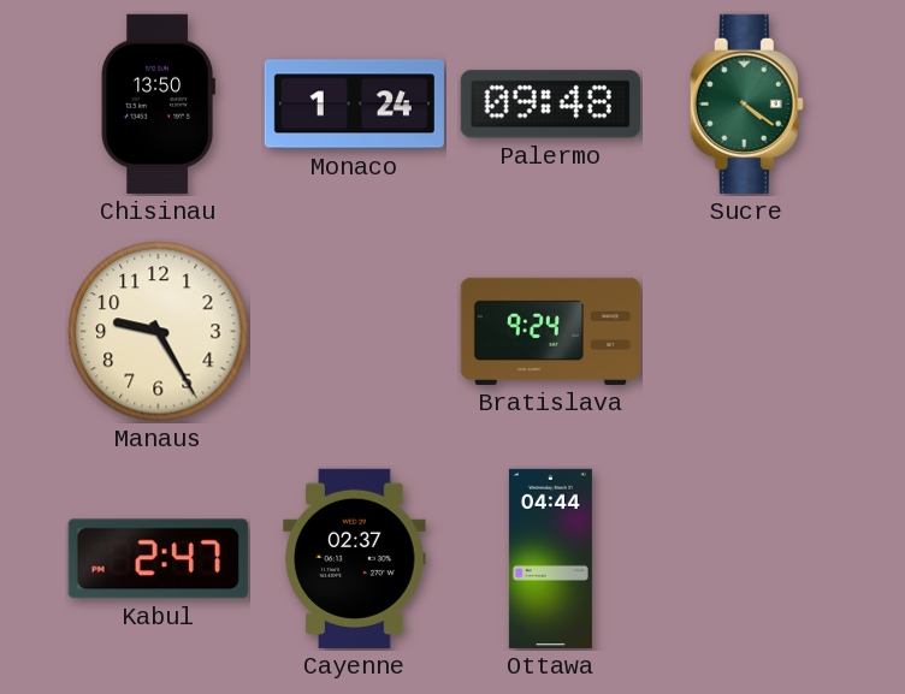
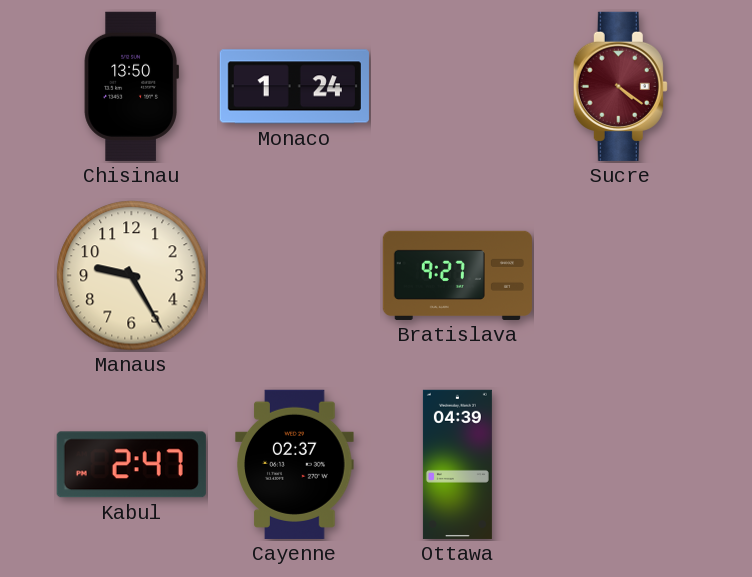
Palermo: 09:48 -> none
Sucre dial: green -> burgundy
Bratislava: 9:24 -> 9:27
Ottawa: 04:44 -> 04:39
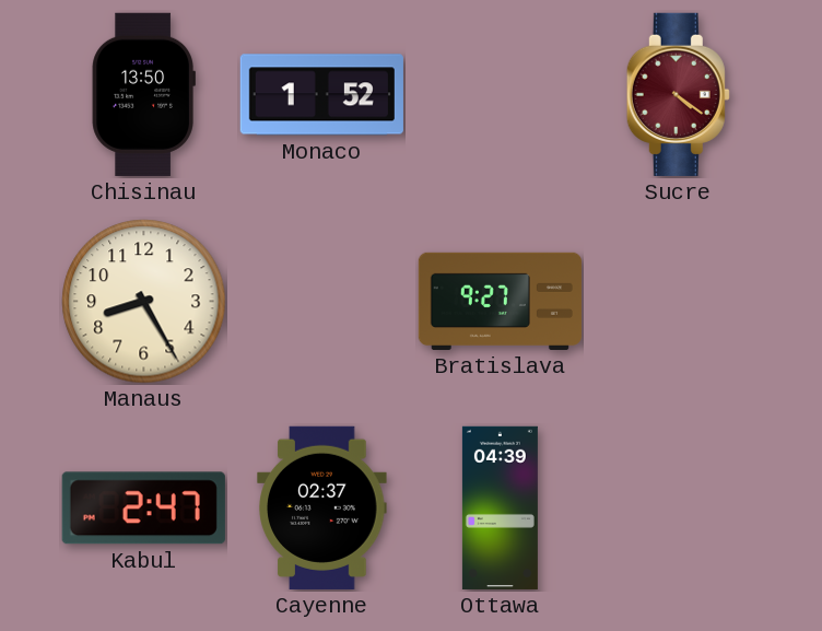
Monaco: 1:24 -> 1:52
Manaus: 9:25 -> 8:25
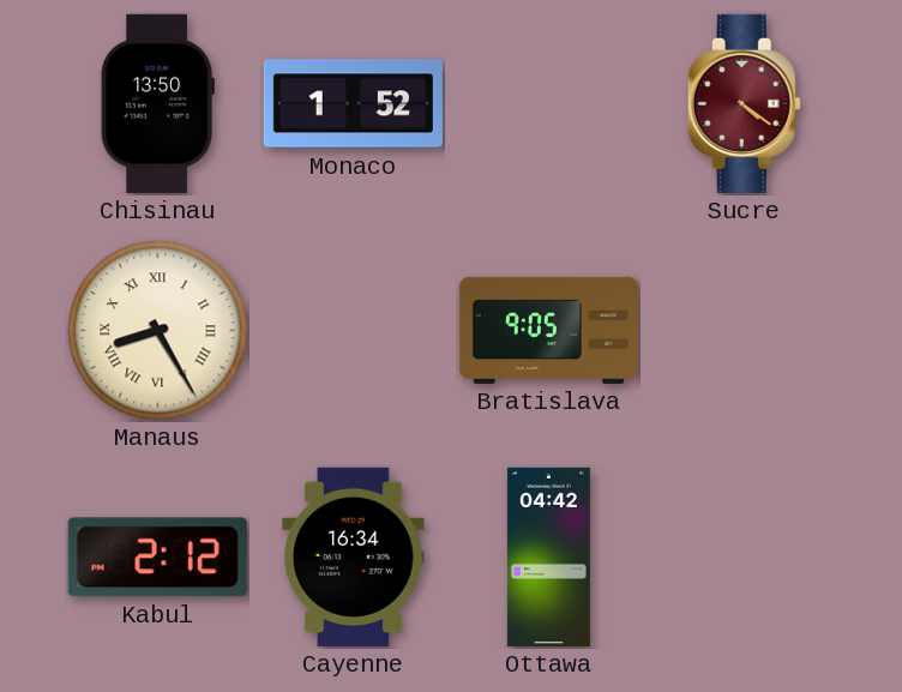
Manaus numerals: Arabic -> Roman
Bratislava: 9:27 -> 9:05
Kabul: 2:47 -> 2:12
Cayenne: 02:37 -> 16:34
Ottawa: 04:39 -> 04:42
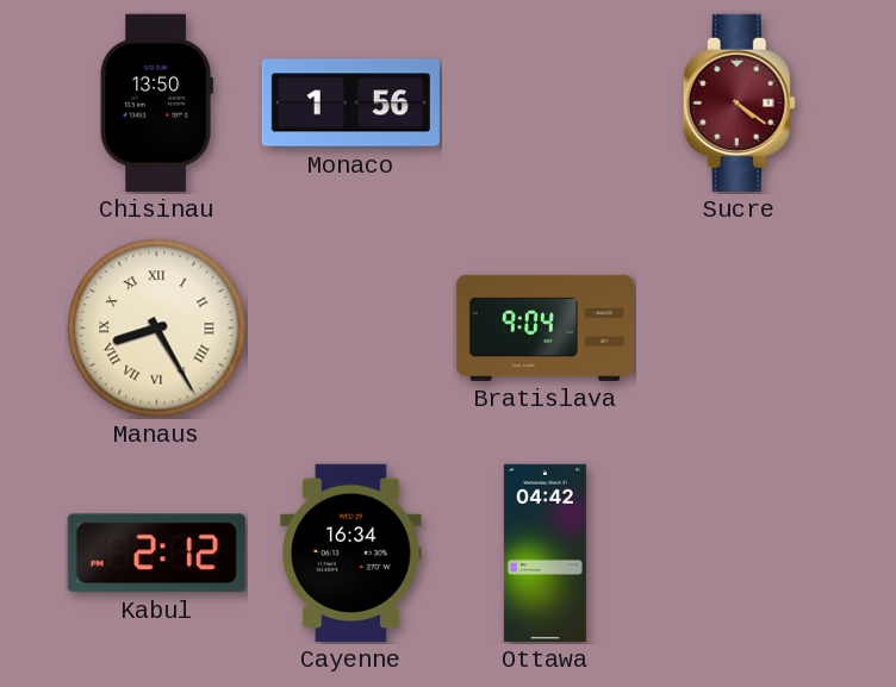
Monaco: 1:52 -> 1:56
Bratislava: 9:05 -> 9:04
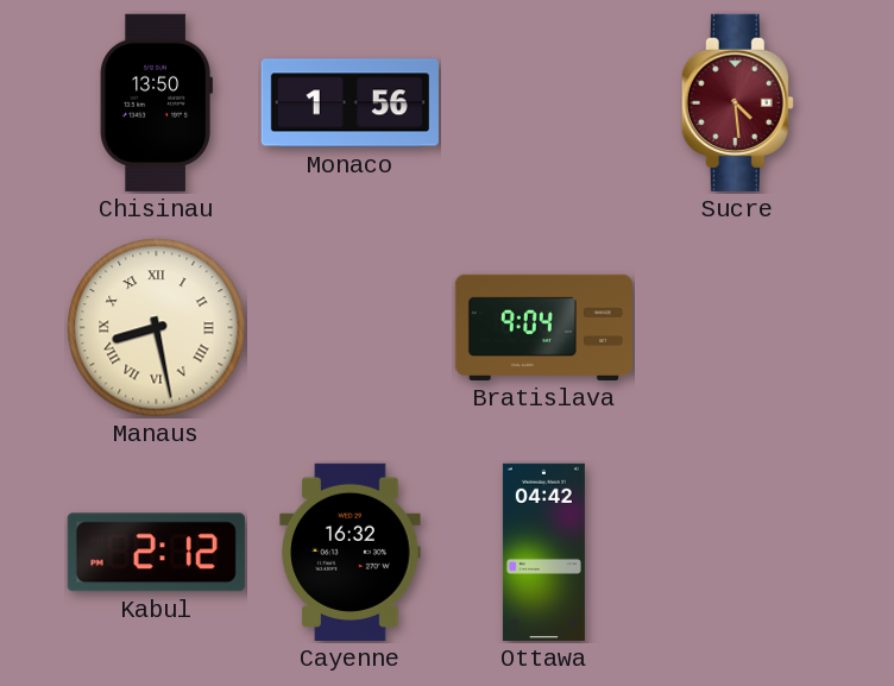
Sucre: 4:21 -> 4:29
Manaus: 8:25 -> 8:28
Cayenne: 16:34 -> 16:32
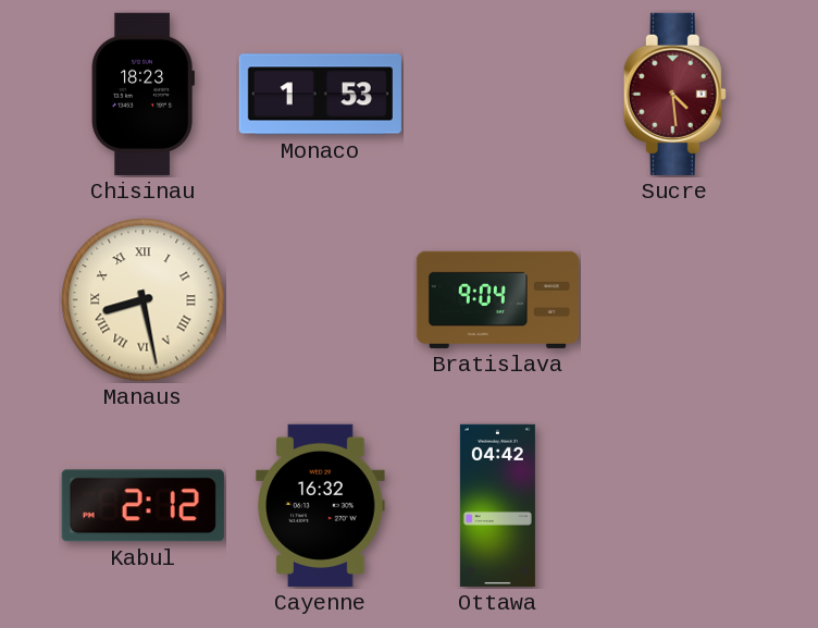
Chisinau: 13:50 -> 18:23
Monaco: 1:56 -> 1:53
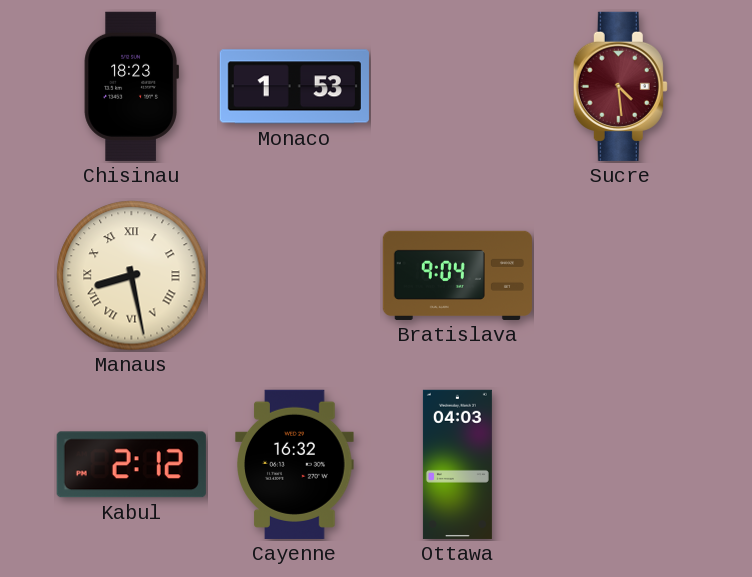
Ottawa: 04:42 -> 04:03
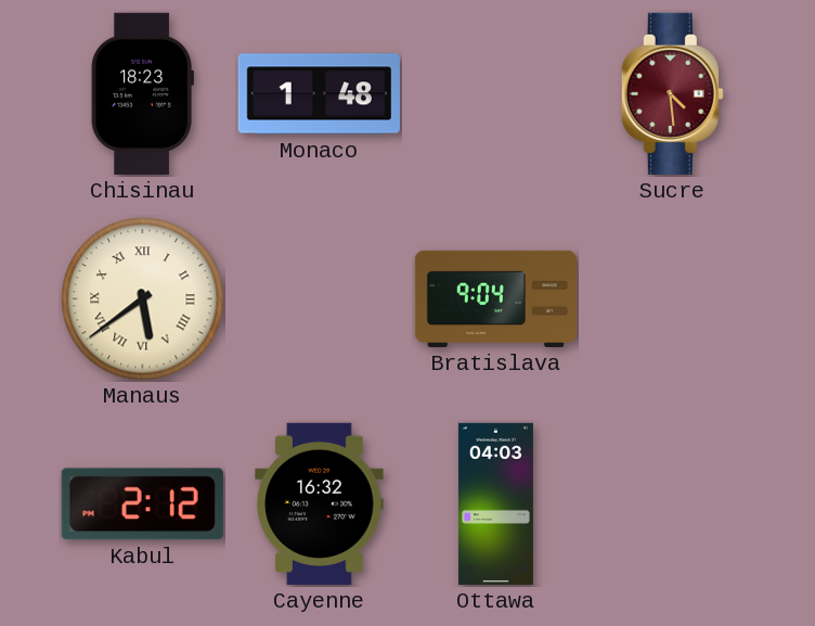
Monaco: 1:53 -> 1:48
Manaus: 8:28 -> 5:39
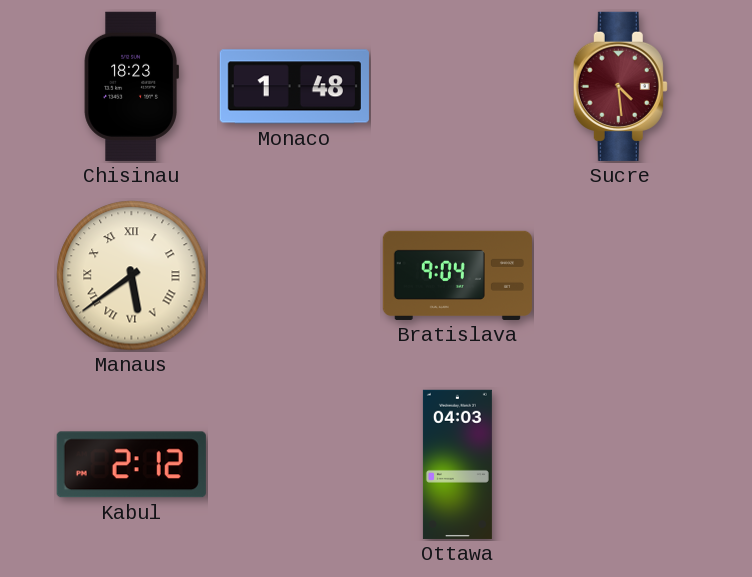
Cayenne: 16:32 -> none
